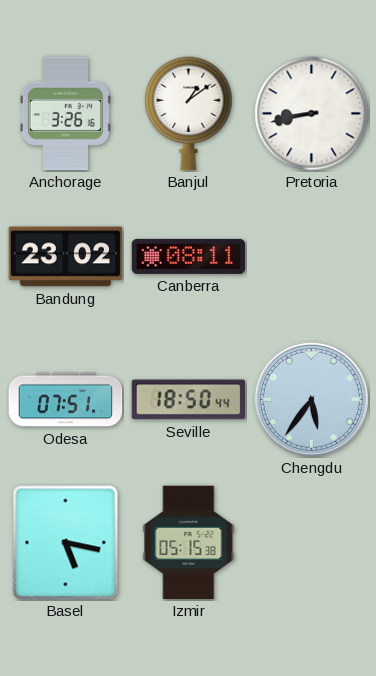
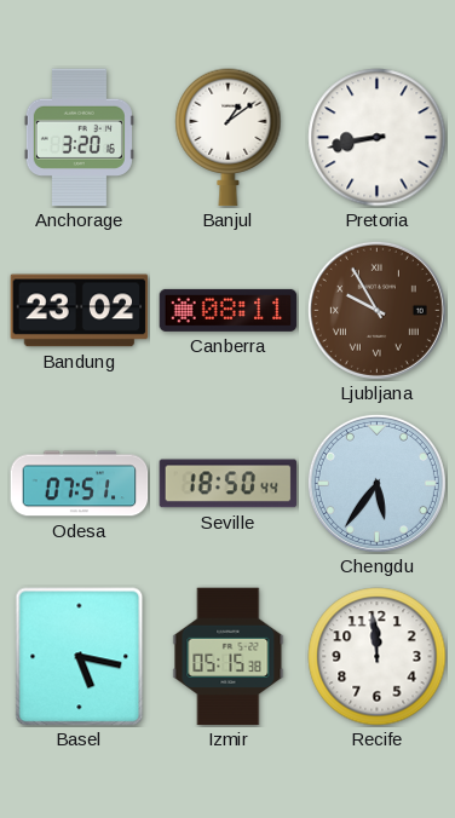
Anchorage: 3:26 -> 3:20
Ljubljana: none -> 9:55
Recife: none -> 11:59
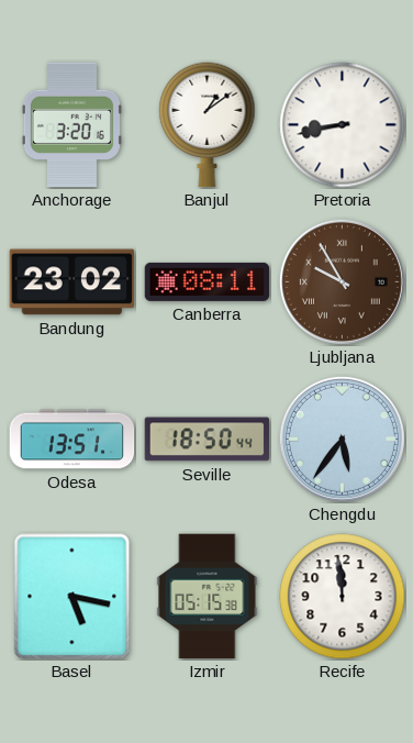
Odesa: 07:51 -> 13:51
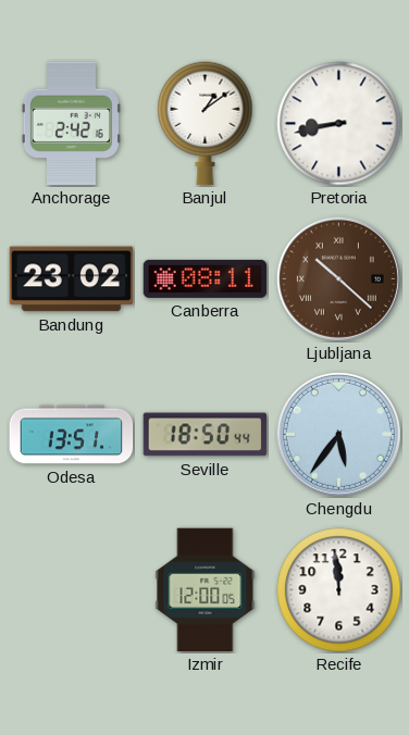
Anchorage: 3:20 -> 2:42
Ljubljana: 9:55 -> 10:22
Basel: 5:17 -> none
Izmir: 05:15 -> 12:00
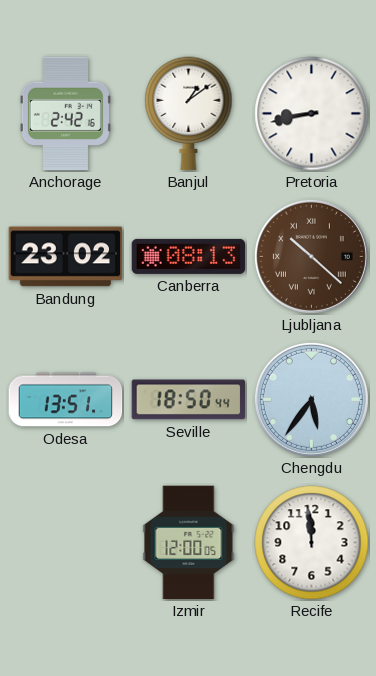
Canberra: 08:11 -> 08:13
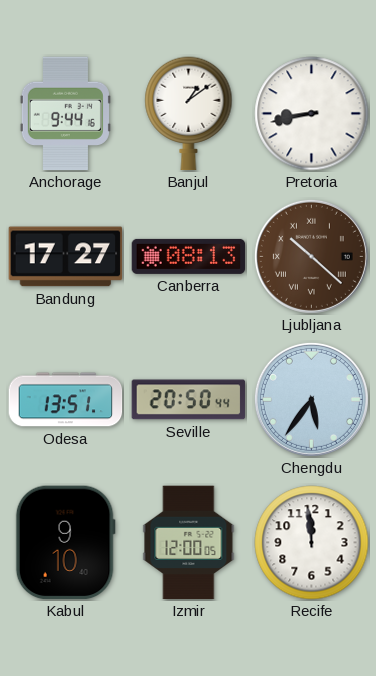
Anchorage: 2:42 -> 9:44
Bandung: 23:02 -> 17:27
Seville: 18:50 -> 20:50
Kabul: none -> 9:10
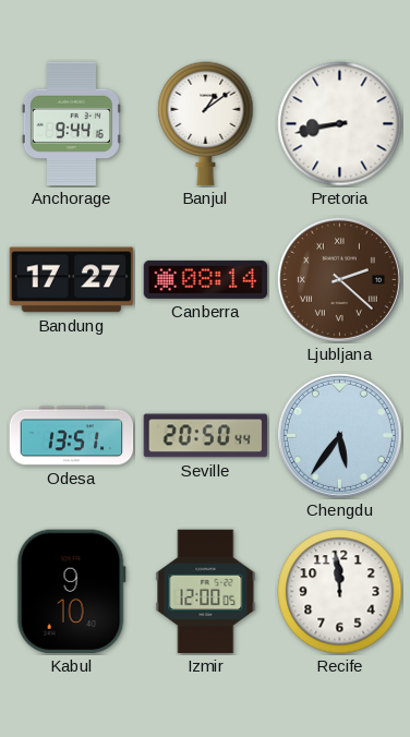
Canberra: 08:13 -> 08:14
Ljubljana: 10:22 -> 2:22
